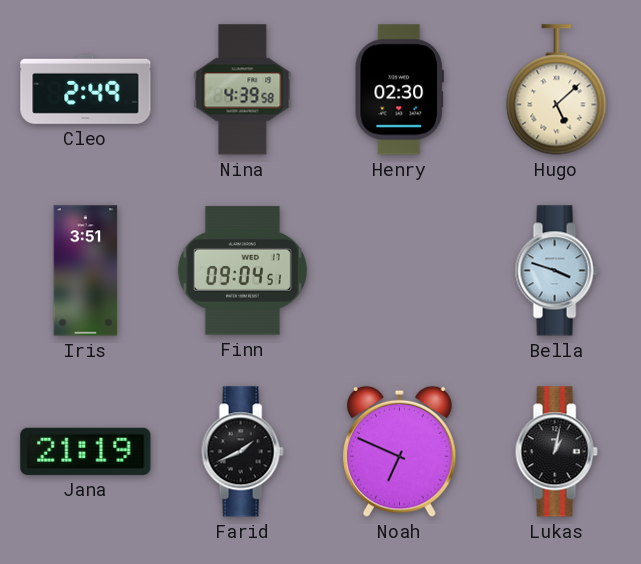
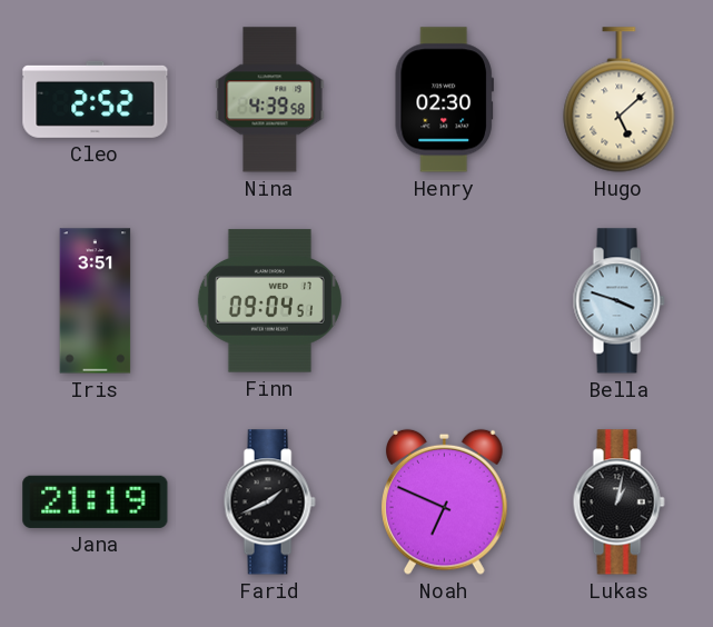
Cleo: 2:49 -> 2:52
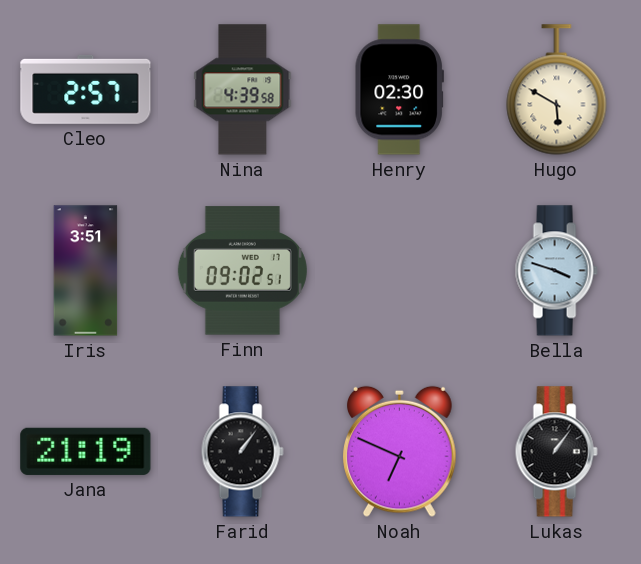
Cleo: 2:52 -> 2:57
Hugo: 5:08 -> 5:50
Finn: 09:04 -> 09:02
Farid: 1:41 -> 1:06
Lukas: 1:02 -> 1:06
